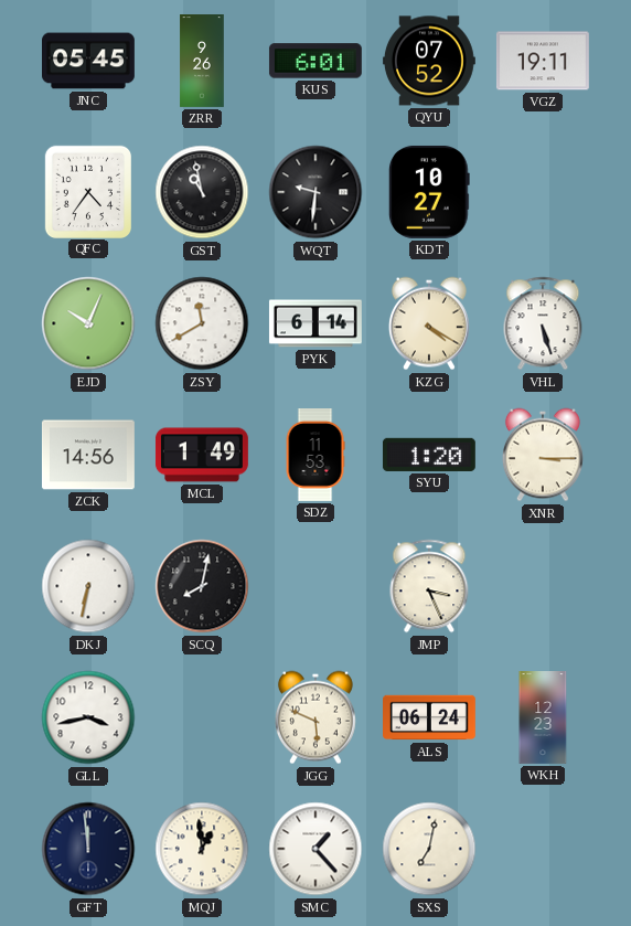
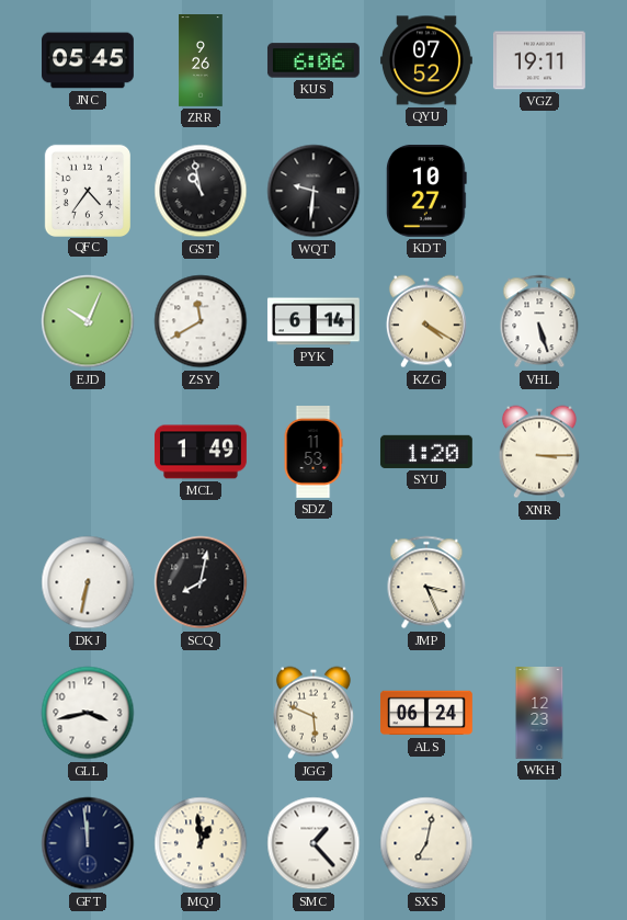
KUS: 6:01 -> 6:06
ZCK: 14:56 -> none
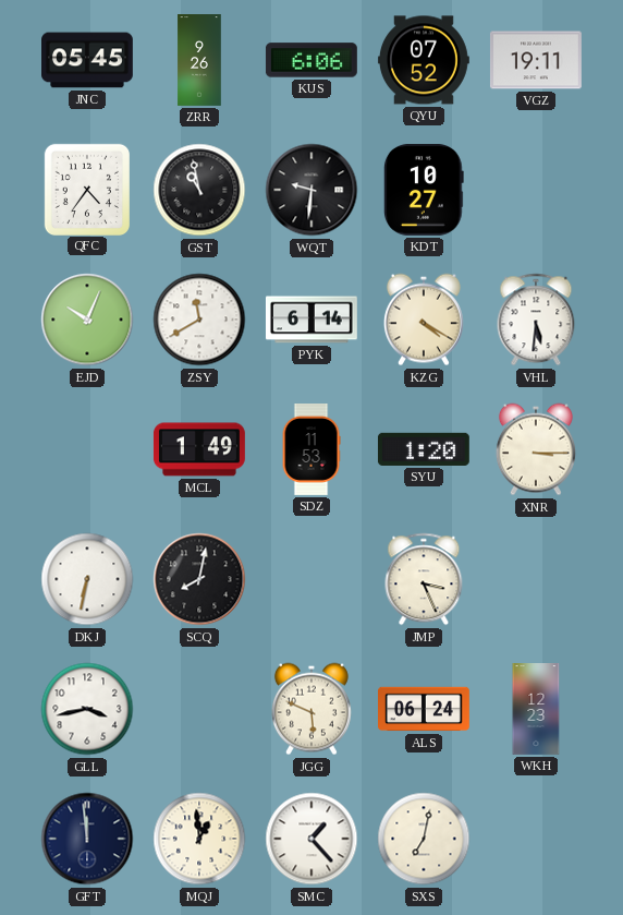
VHL: 5:27 -> 5:31
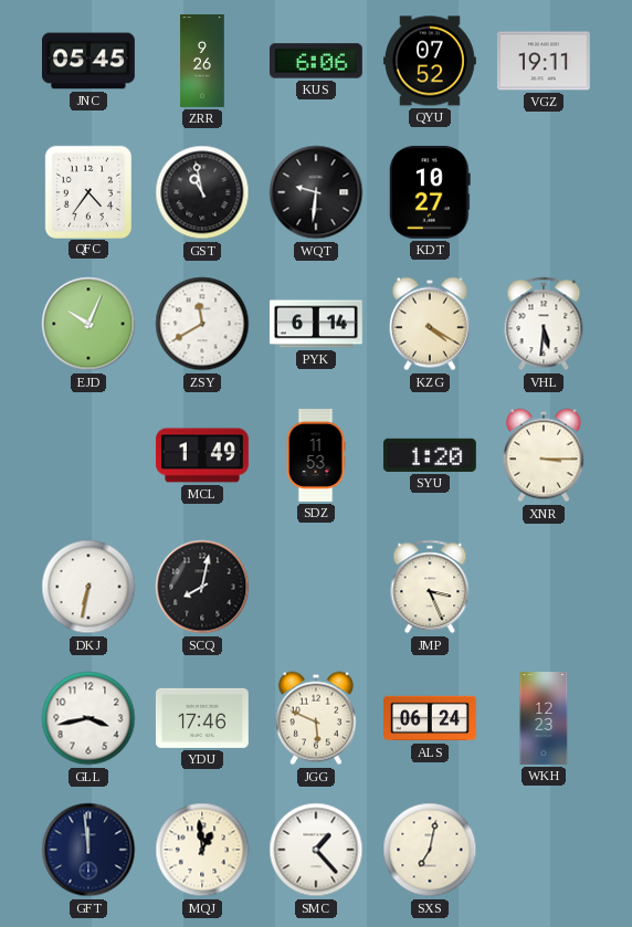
YDU: none -> 17:46
